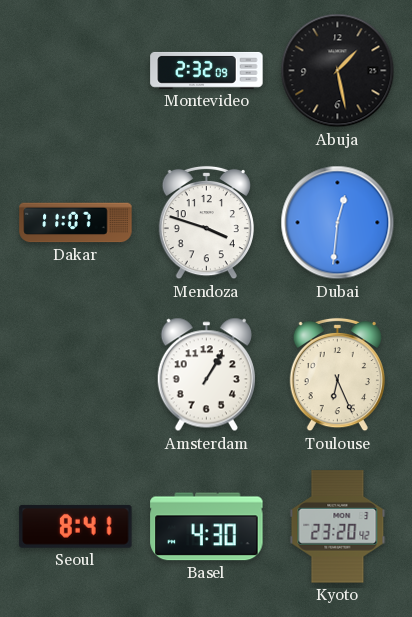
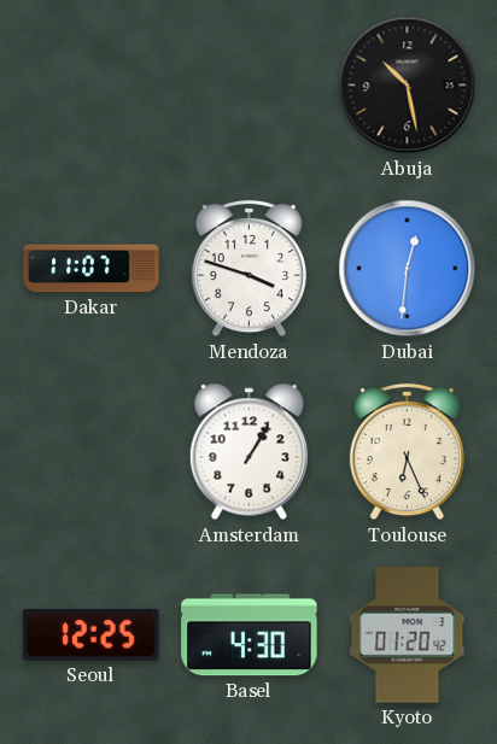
Montevideo: 2:32 -> none
Abuja: 1:28 -> 10:28
Seoul: 8:41 -> 12:25
Kyoto: 23:20 -> 01:20
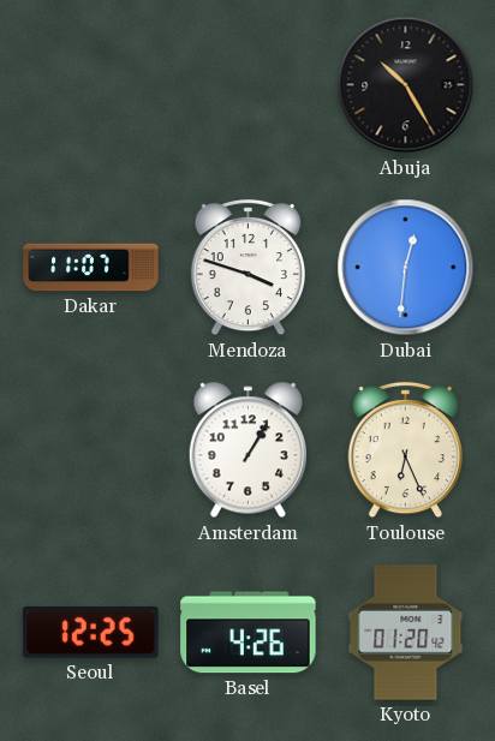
Abuja: 10:28 -> 10:25
Basel: 4:30 -> 4:26
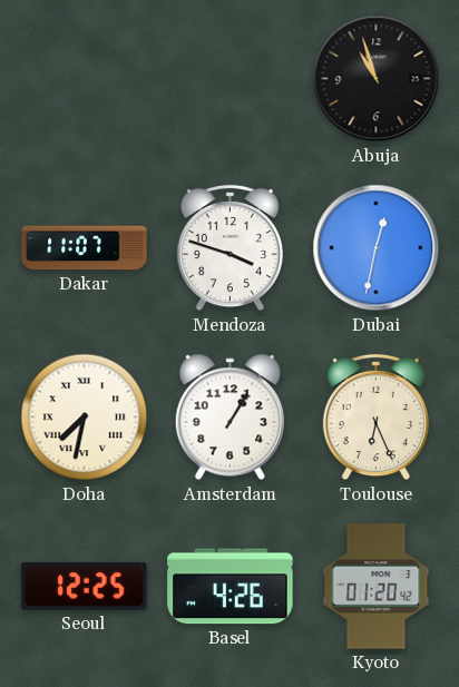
Abuja: 10:25 -> 10:57
Dubai: 12:31 -> 12:32
Doha: none -> 7:32
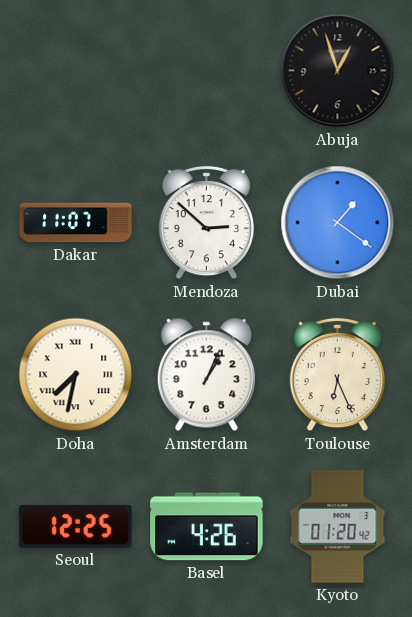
Abuja: 10:57 -> 12:57
Mendoza: 3:48 -> 2:52
Dubai: 12:32 -> 1:21
Amsterdam: 1:05 -> 1:04
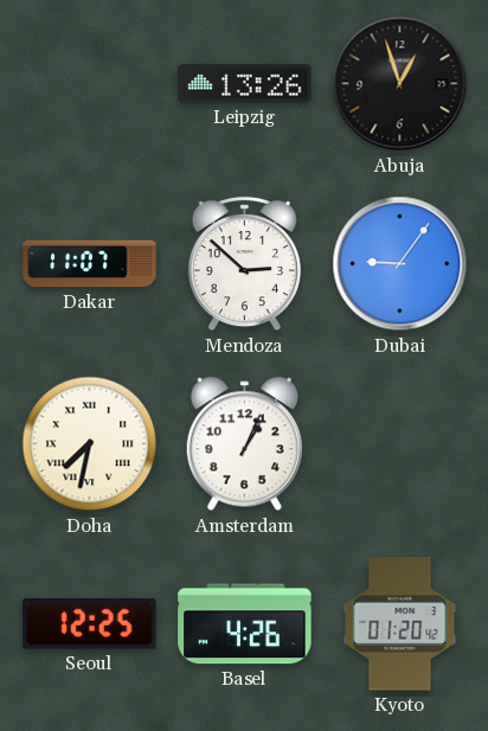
Leipzig: none -> 13:26
Dubai: 1:21 -> 9:06
Toulouse: 6:26 -> none
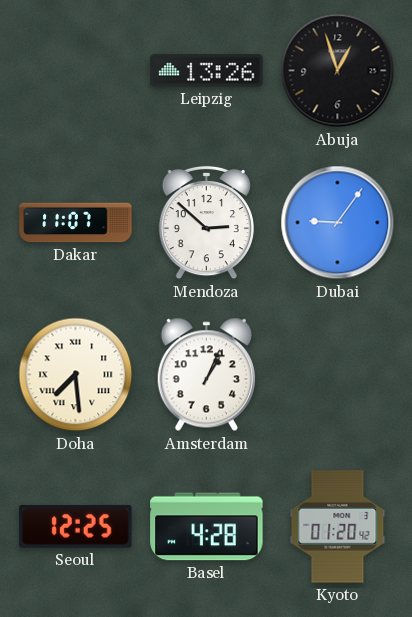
Doha: 7:32 -> 7:29
Basel: 4:26 -> 4:28
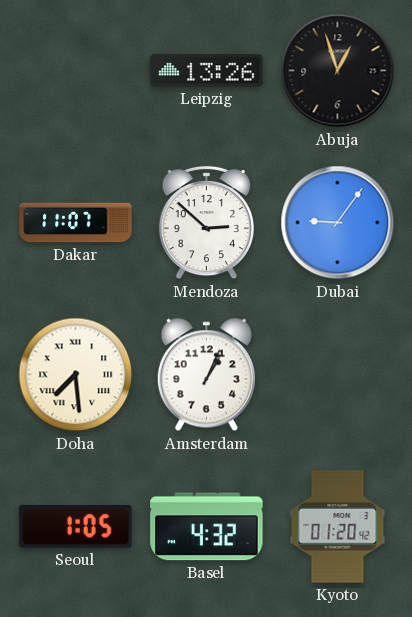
Seoul: 12:25 -> 1:05
Basel: 4:28 -> 4:32
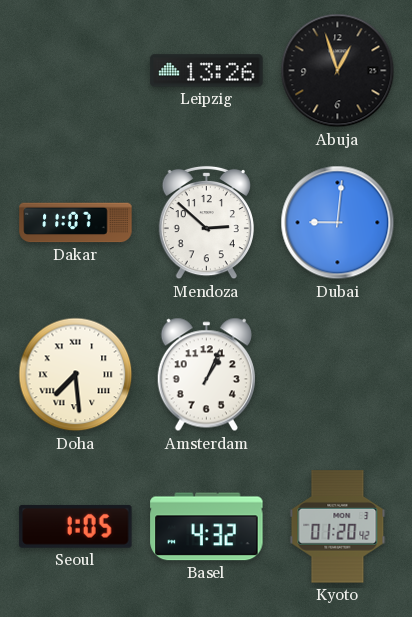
Dubai: 9:06 -> 9:01
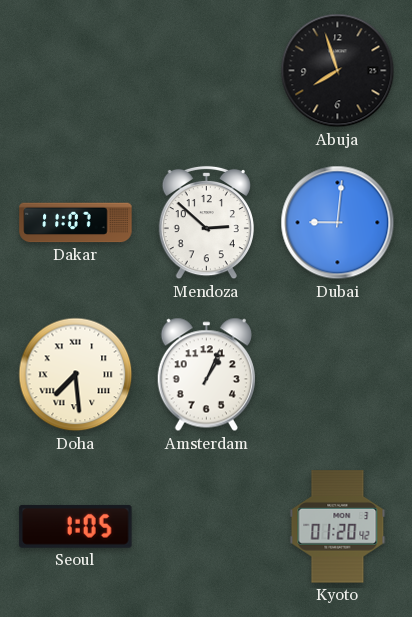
Leipzig: 13:26 -> none
Abuja: 12:57 -> 7:57
Basel: 4:32 -> none
